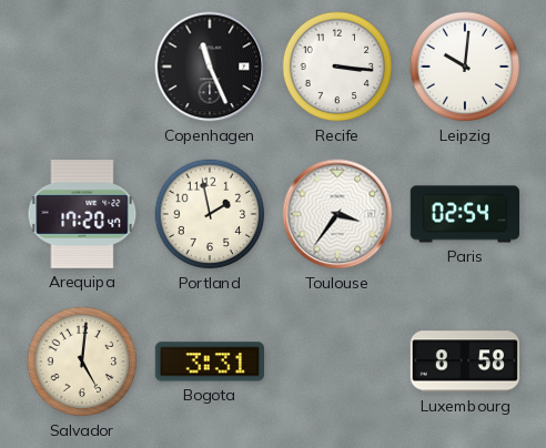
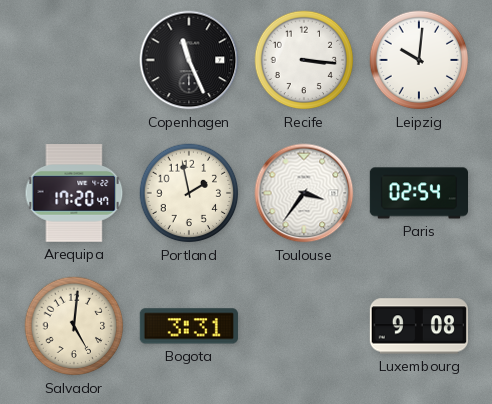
Luxembourg: 8:58 -> 9:08
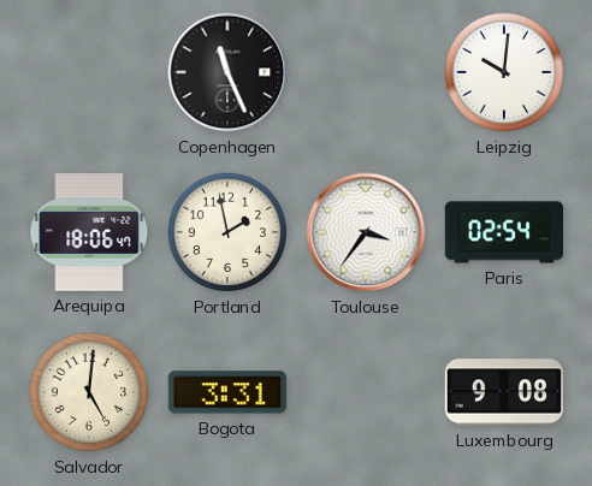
Recife: 3:16 -> none
Arequipa: 17:20 -> 18:06
